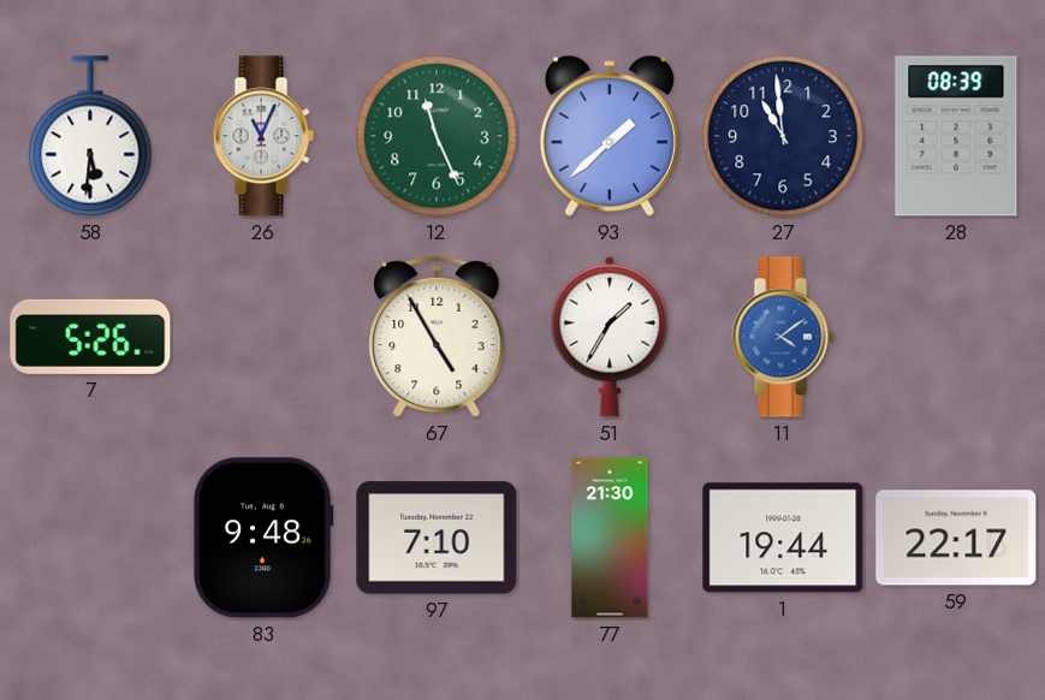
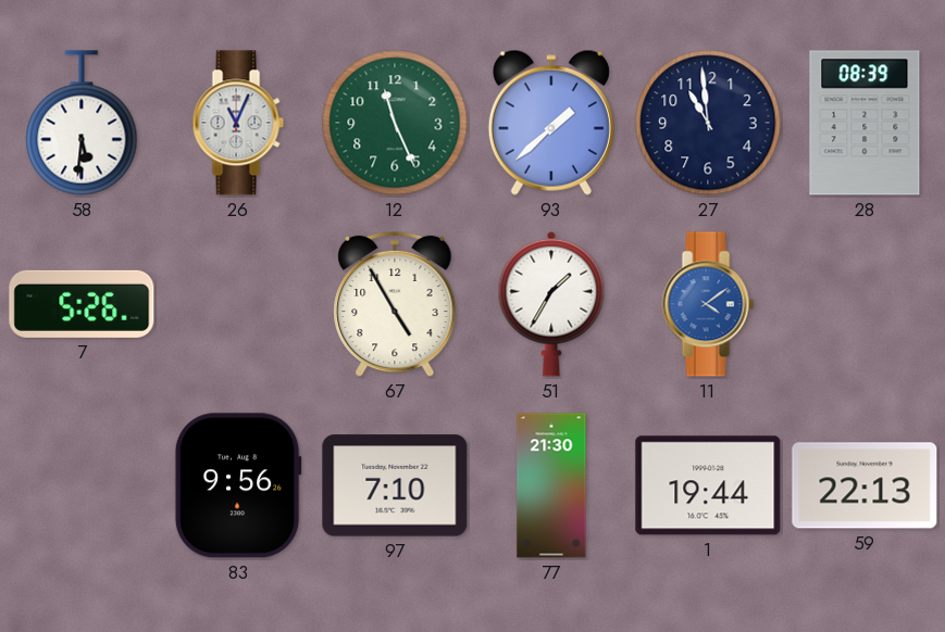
83: 9:48 -> 9:56
59: 22:17 -> 22:13
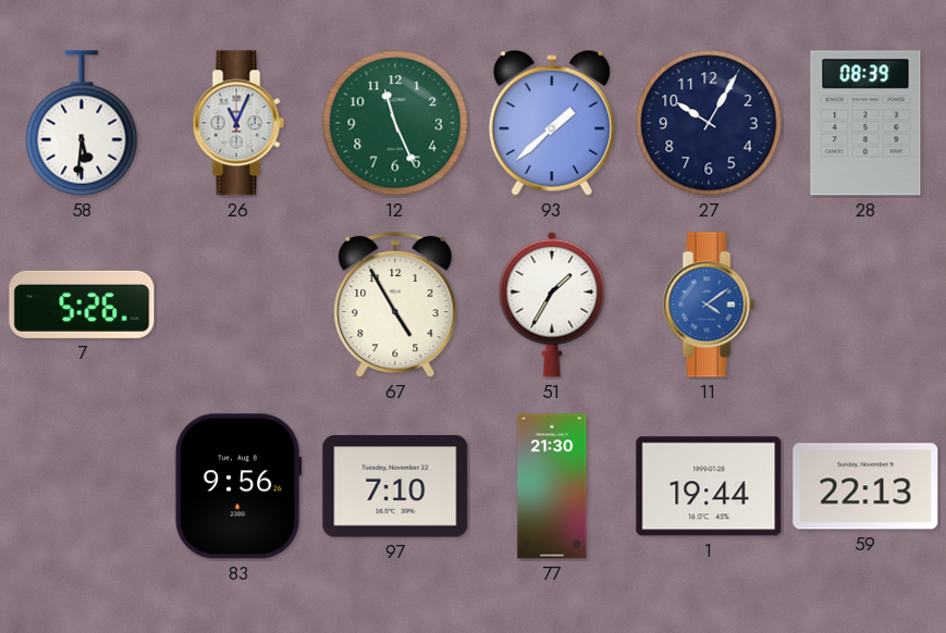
27: 10:59 -> 10:05
